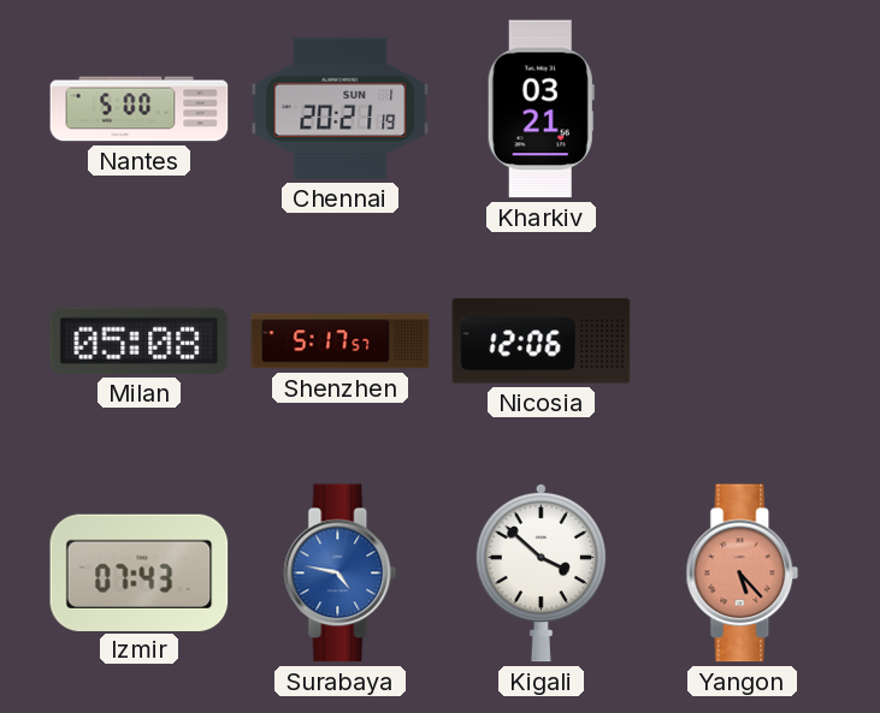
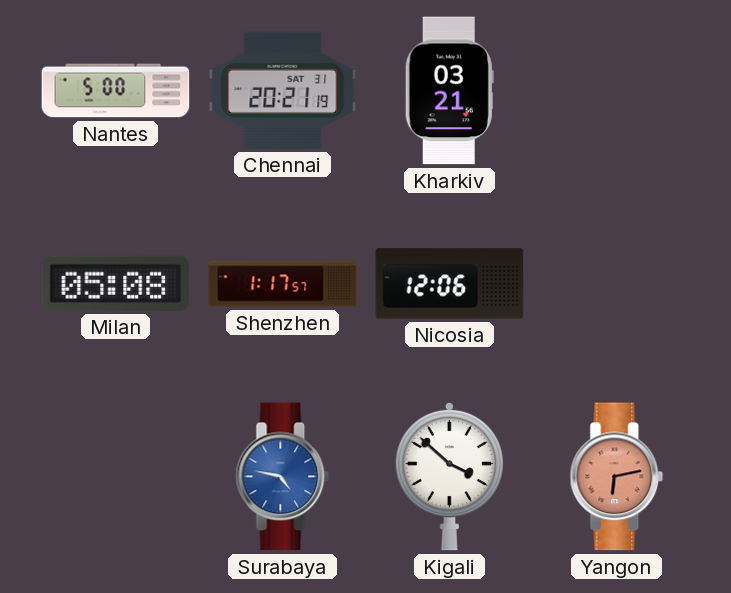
Chennai date: SUN 1 -> SAT 31
Shenzhen: 5:17 -> 1:17
Izmir: 07:43 -> none
Yangon: 5:23 -> 6:13
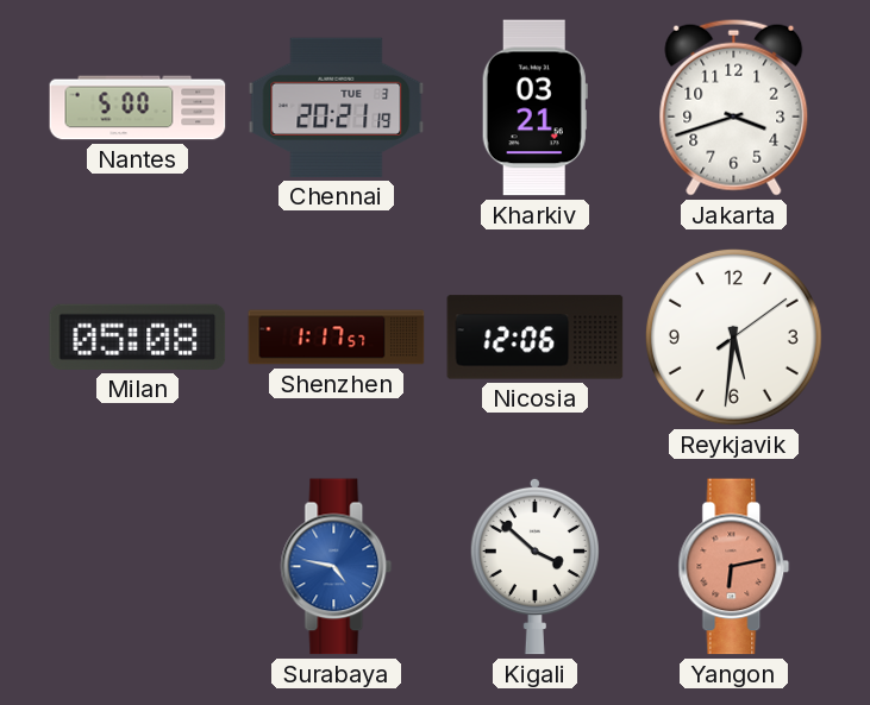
Chennai date: SAT 31 -> TUE 3
Jakarta: none -> 3:42
Reykjavik: none -> 5:31
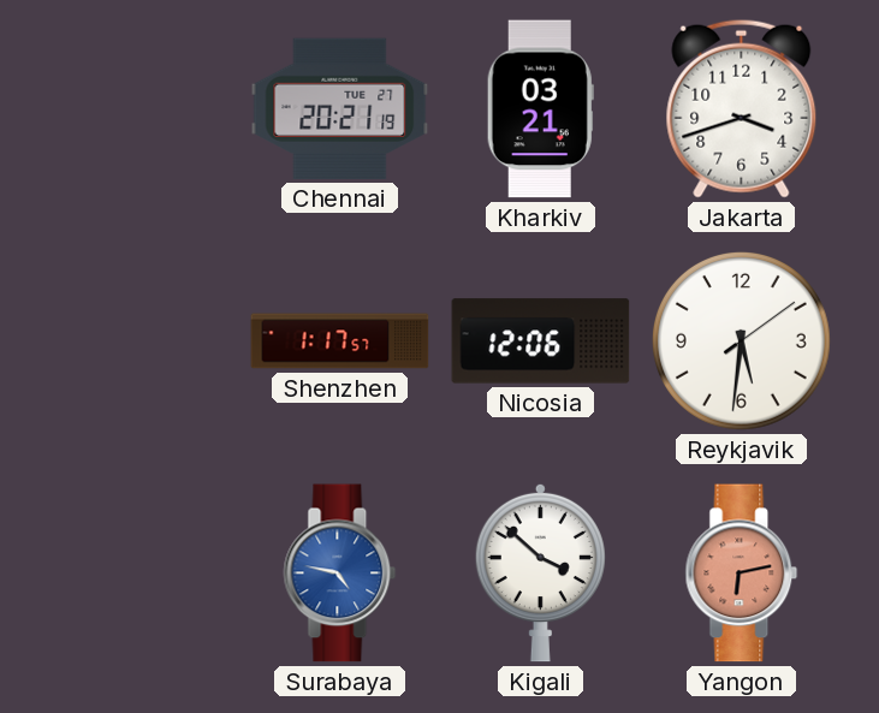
Nantes: 5:00 -> none
Chennai date: TUE 3 -> TUE 27
Milan: 05:08 -> none
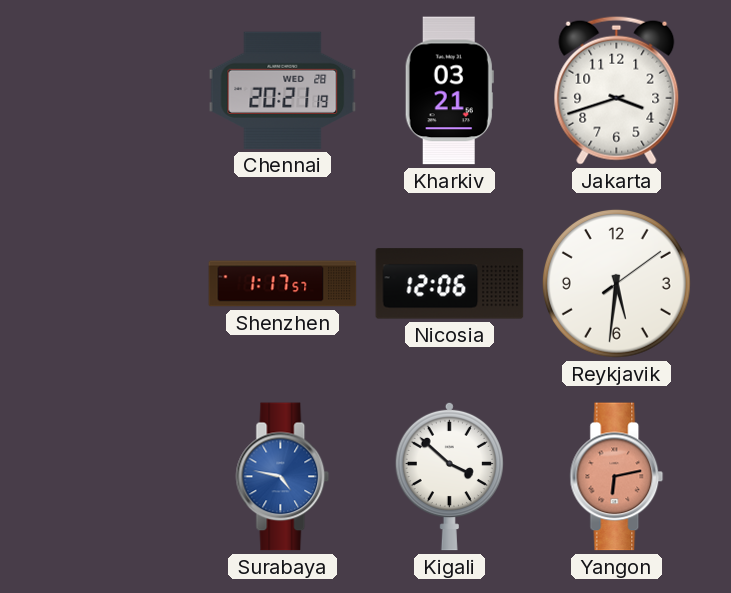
Chennai date: TUE 27 -> WED 28
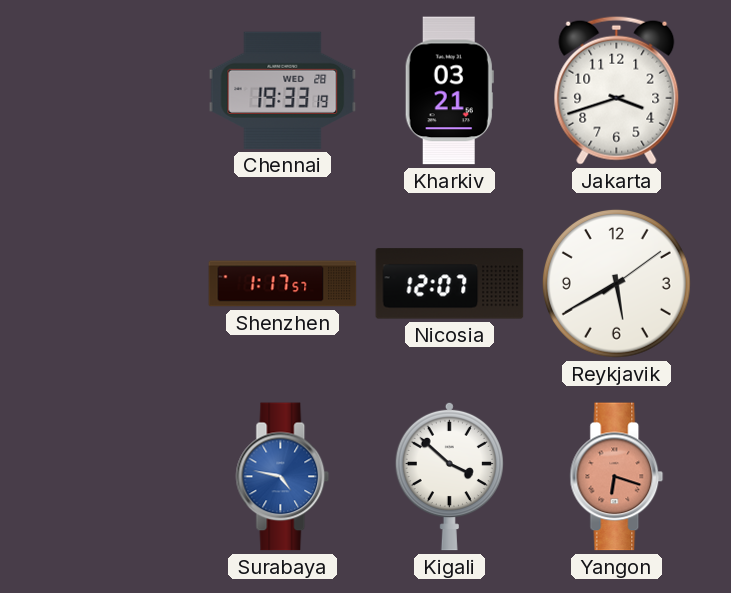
Chennai: 20:21 -> 19:33
Nicosia: 12:06 -> 12:07
Reykjavik: 5:31 -> 5:40
Yangon: 6:13 -> 6:18
